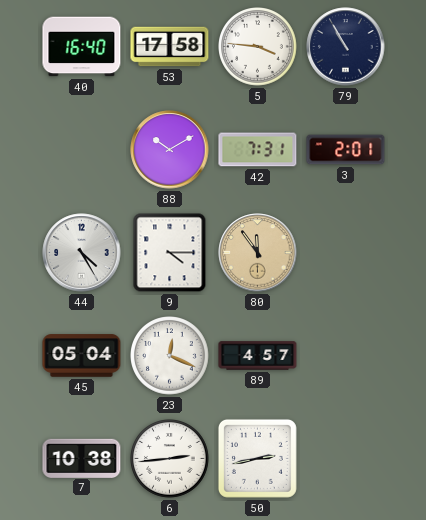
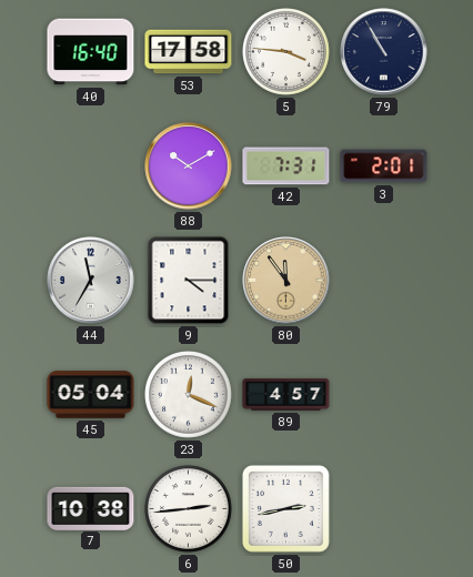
44: 4:25 -> 11:35
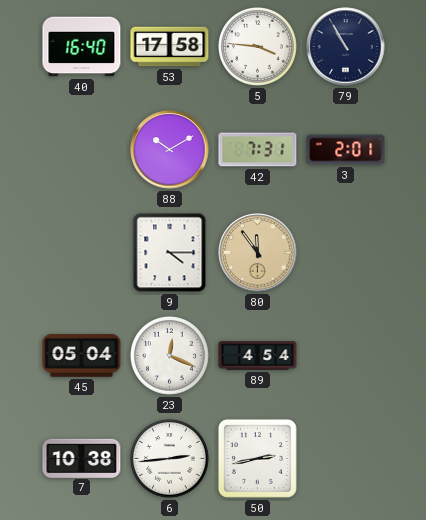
44: 11:35 -> none
89: 4:57 -> 4:54
